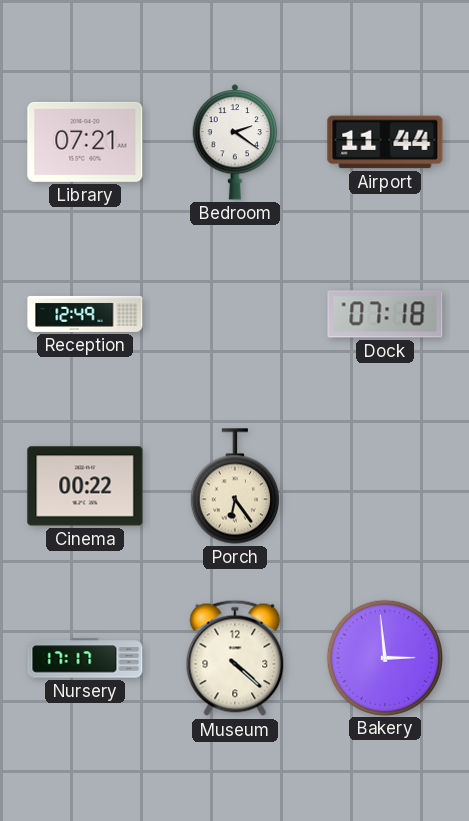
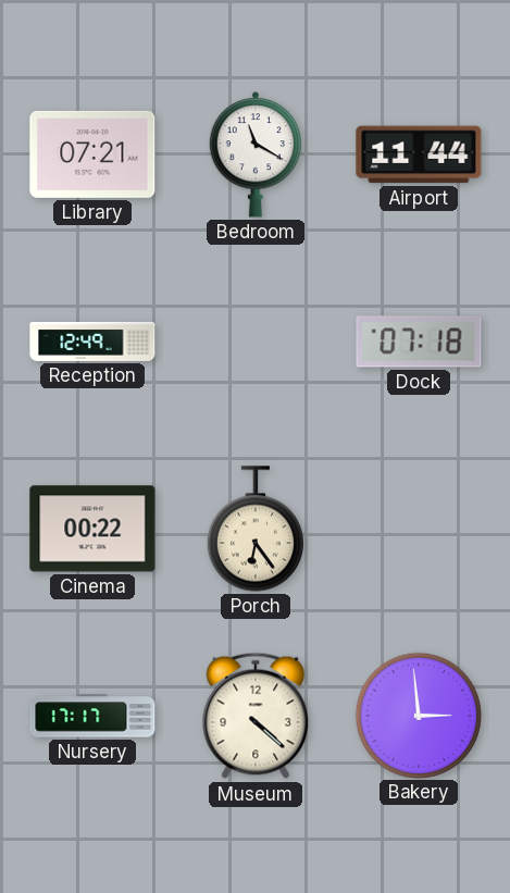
Bedroom: 2:21 -> 11:20
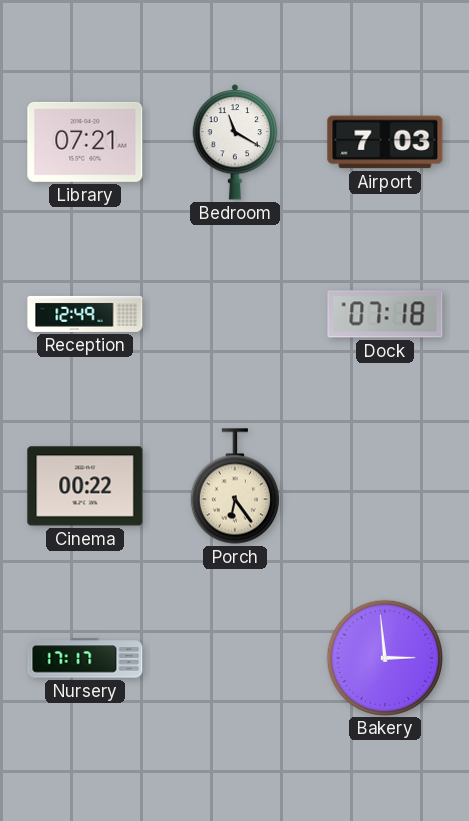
Airport: 11:44 -> 7:03
Museum: 4:22 -> none
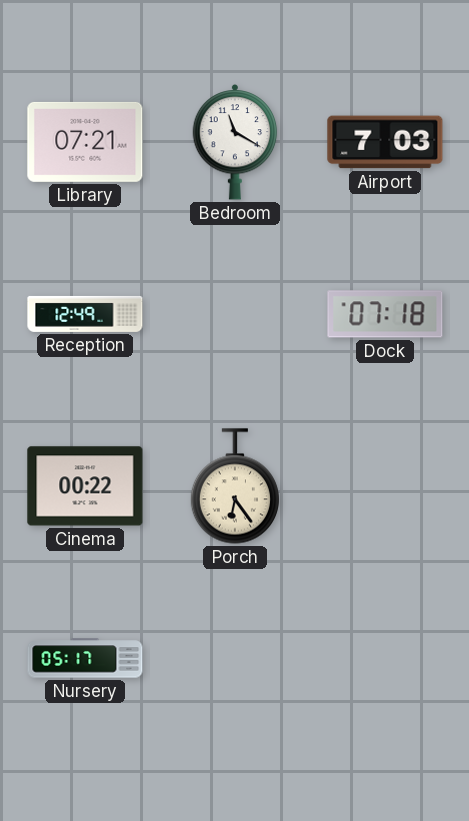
Nursery: 17:17 -> 05:17
Bakery: 2:59 -> none
